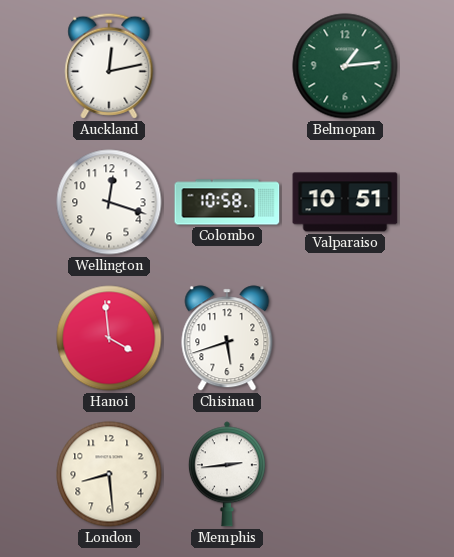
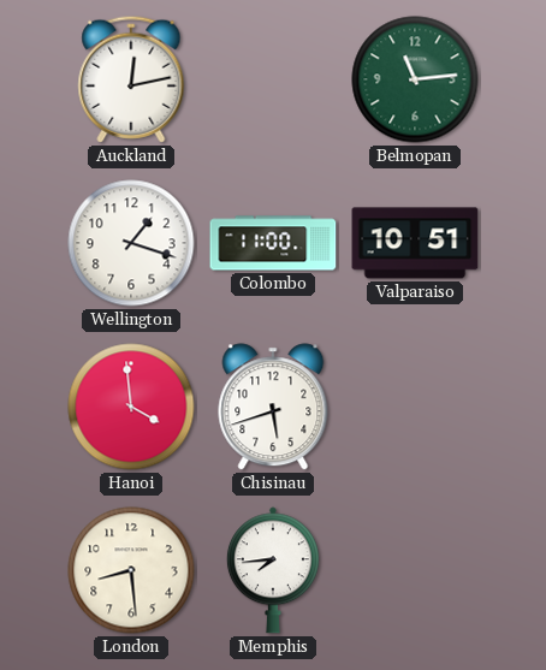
Belmopan: 1:14 -> 11:14
Wellington: 12:18 -> 1:18
Colombo: 10:58 -> 11:00
Memphis: 2:44 -> 7:44
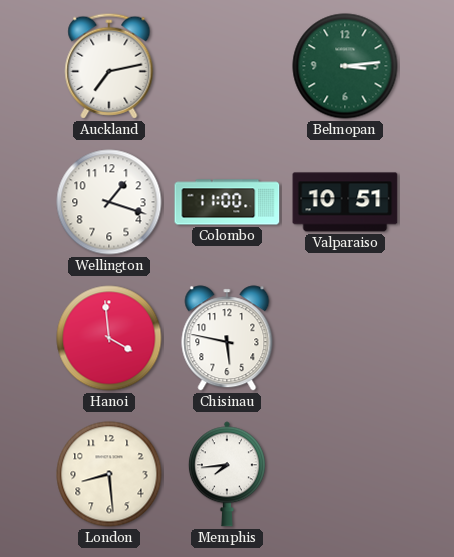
Auckland: 12:13 -> 7:13
Belmopan: 11:14 -> 3:14
Chisinau: 5:42 -> 5:47
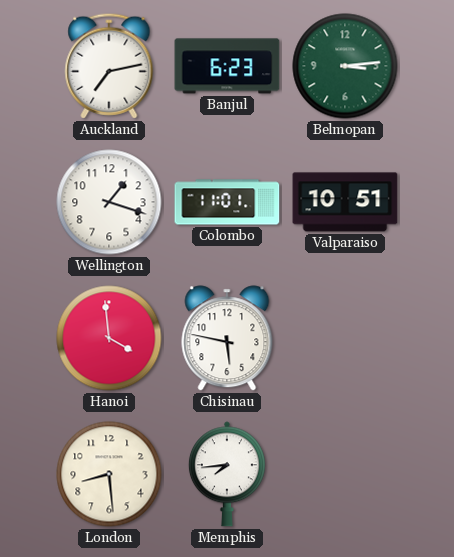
Banjul: none -> 6:23
Colombo: 11:00 -> 11:01
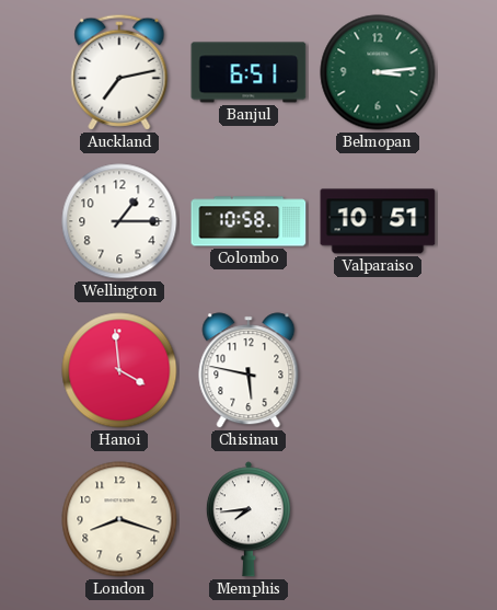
Banjul: 6:23 -> 6:51
Wellington: 1:18 -> 1:15
Colombo: 11:01 -> 10:58
London: 8:29 -> 8:18
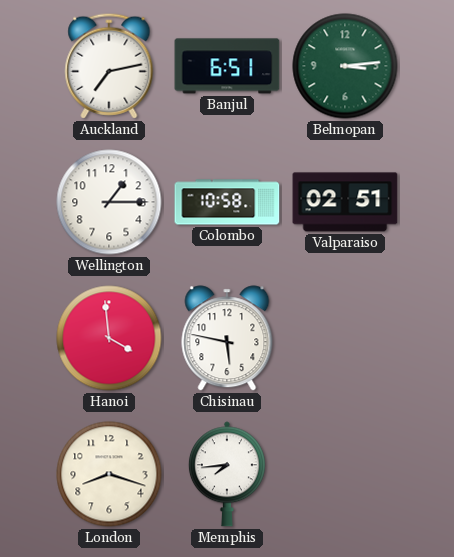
Valparaiso: 10:51 -> 02:51
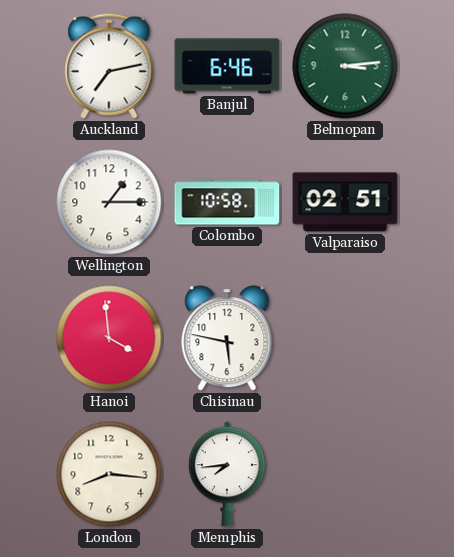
Banjul: 6:51 -> 6:46
London: 8:18 -> 8:16
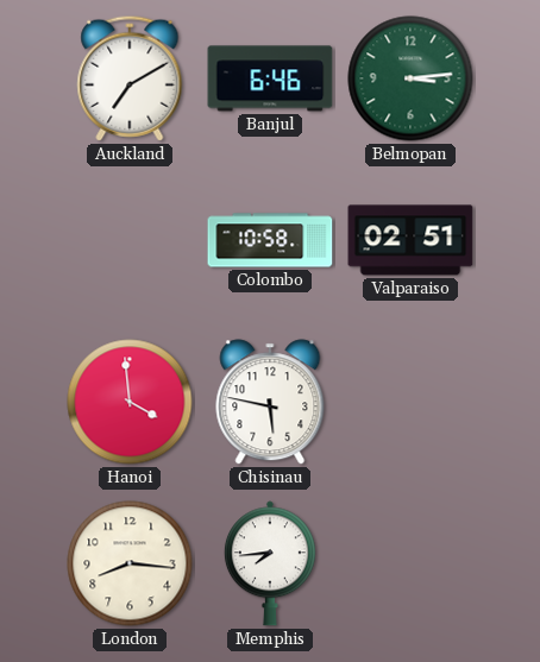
Auckland: 7:13 -> 7:10
Wellington: 1:15 -> none
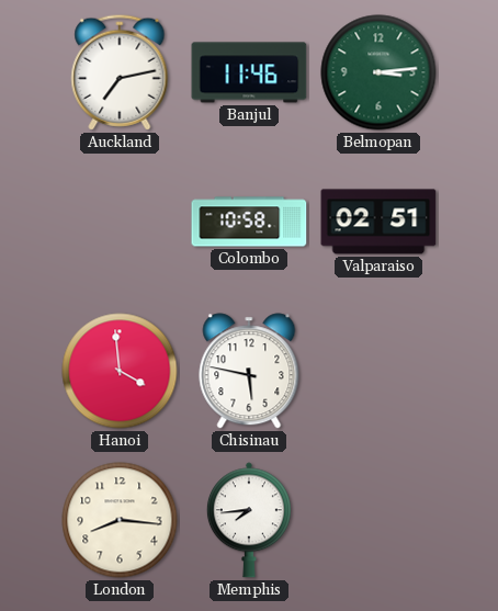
Auckland: 7:10 -> 7:13
Banjul: 6:46 -> 11:46
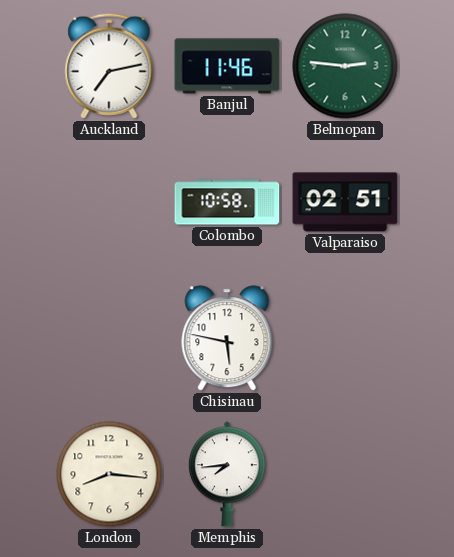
Belmopan: 3:14 -> 2:46
Hanoi: 3:59 -> none
